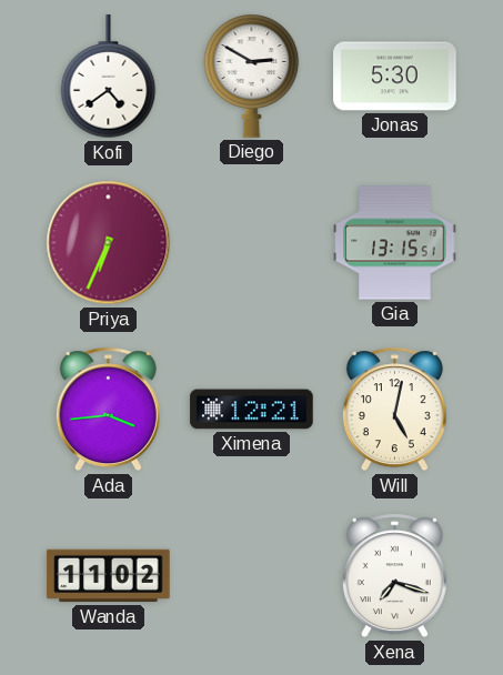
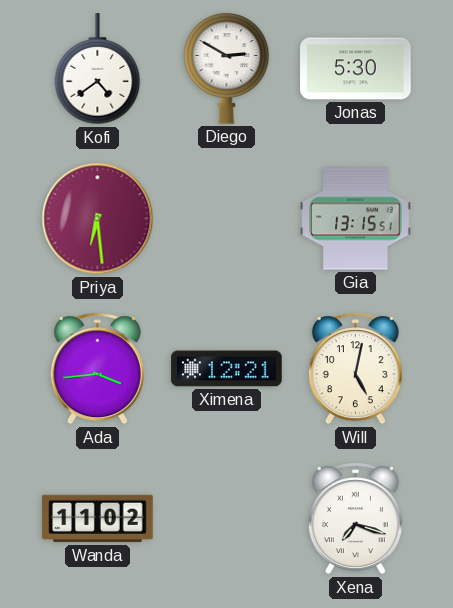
Priya: 6:34 -> 6:29
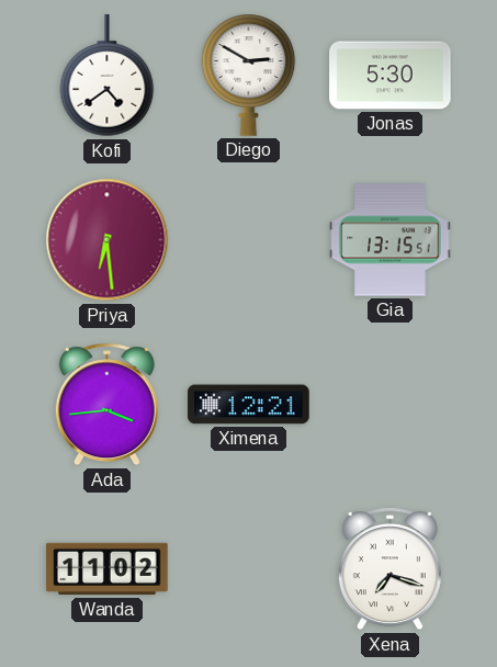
Will: 5:02 -> none
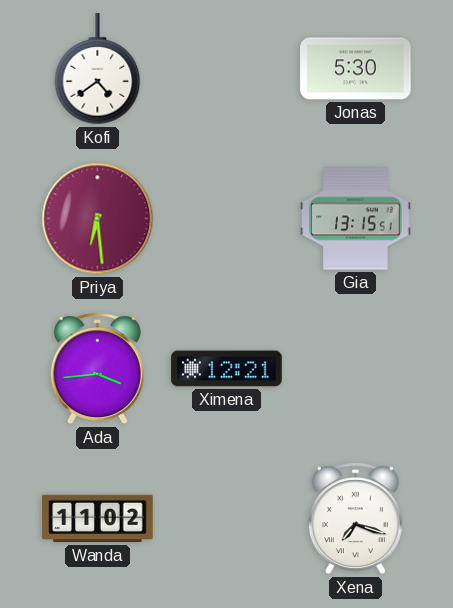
Diego: 2:50 -> none
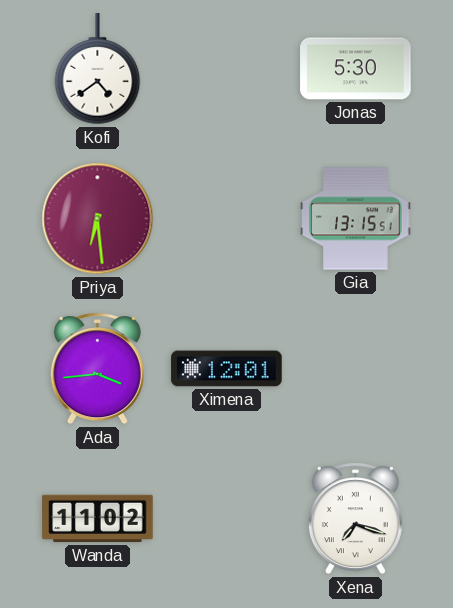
Ximena: 12:21 -> 12:01
